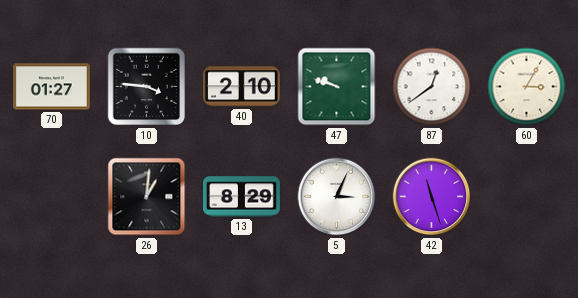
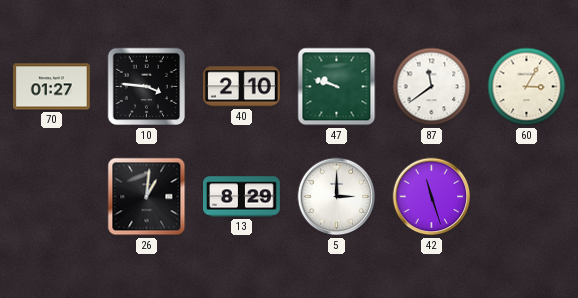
87: 12:39 -> 11:39
5: 3:04 -> 3:00
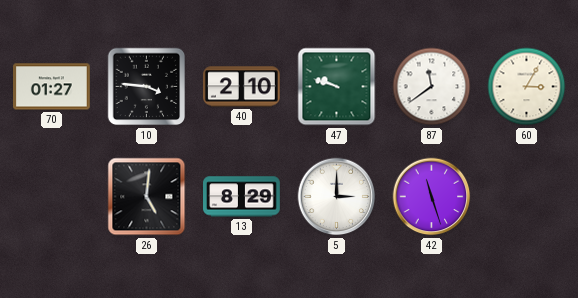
26: 1:01 -> 5:01
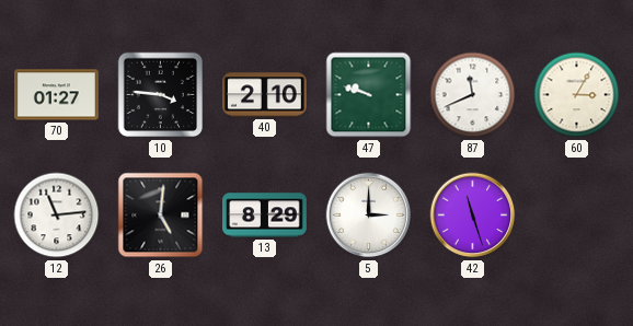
87: 11:39 -> 11:41
12: none -> 11:14
